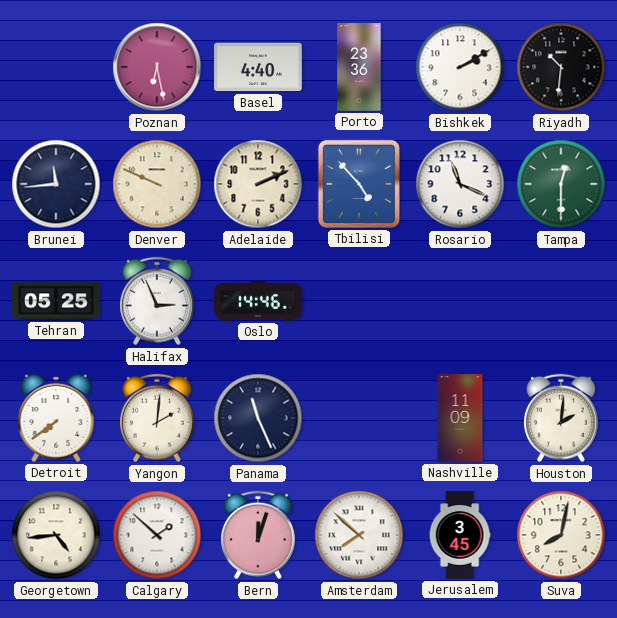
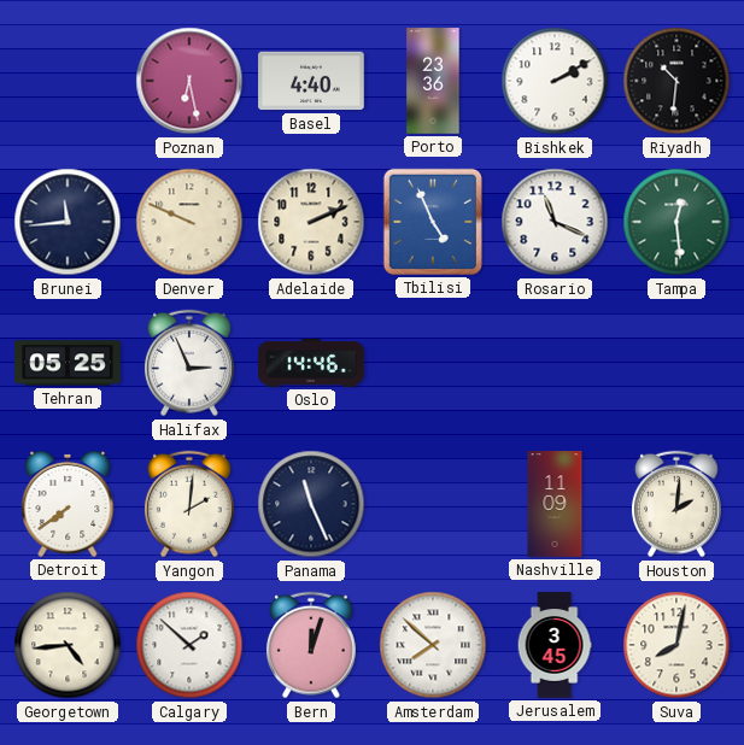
Tbilisi: 4:53 -> 4:56
Tampa: 12:30 -> 12:29
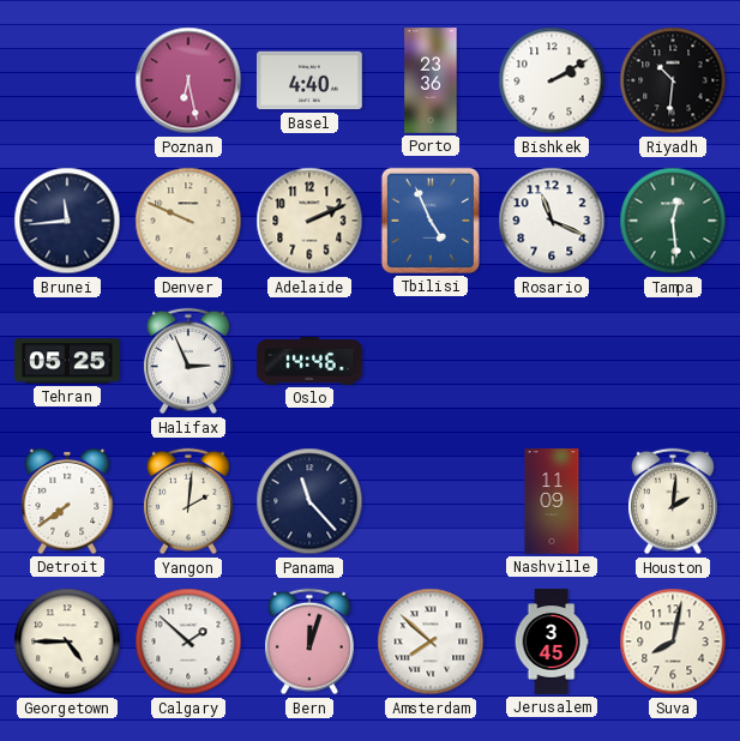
Panama: 11:26 -> 11:23
Georgetown: 4:44 -> 4:45
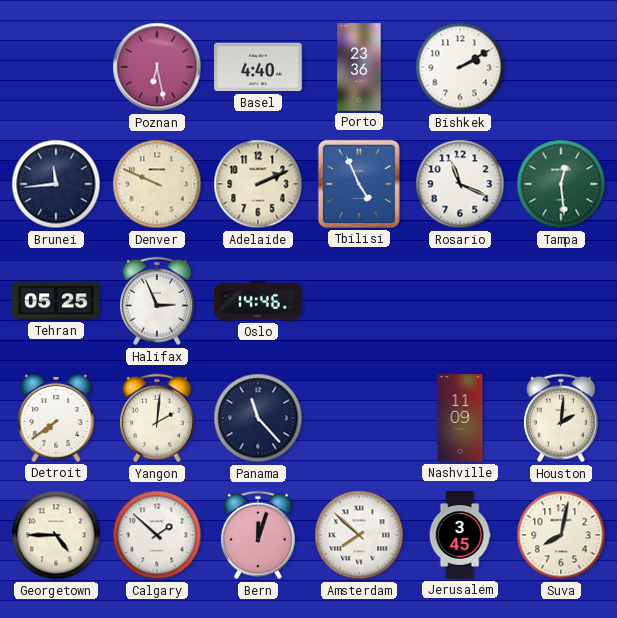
Riyadh: 10:31 -> none
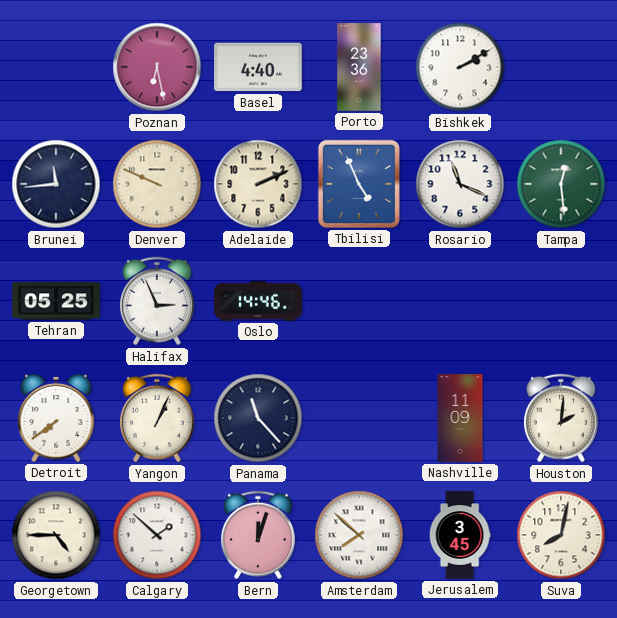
Yangon: 2:01 -> 1:04
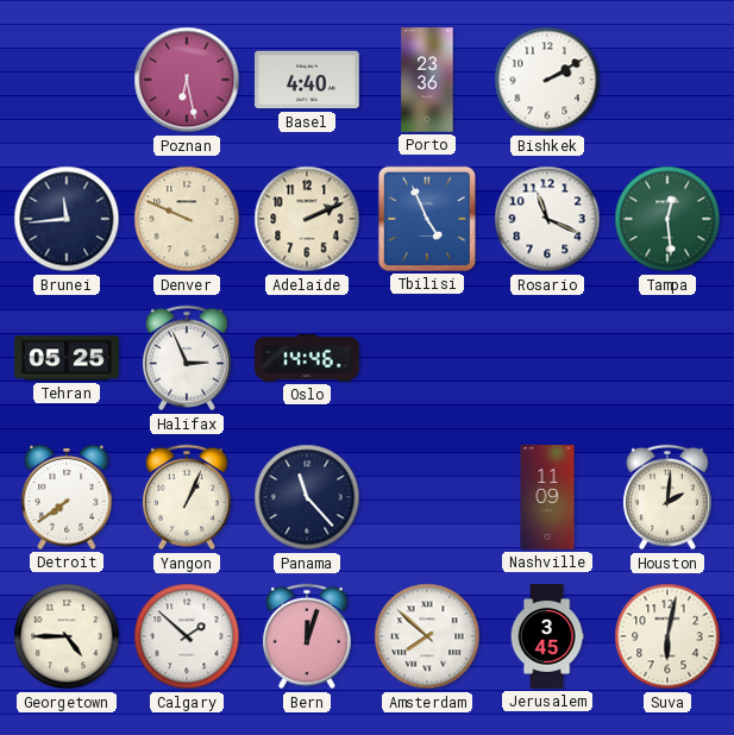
Suva: 8:02 -> 6:02
